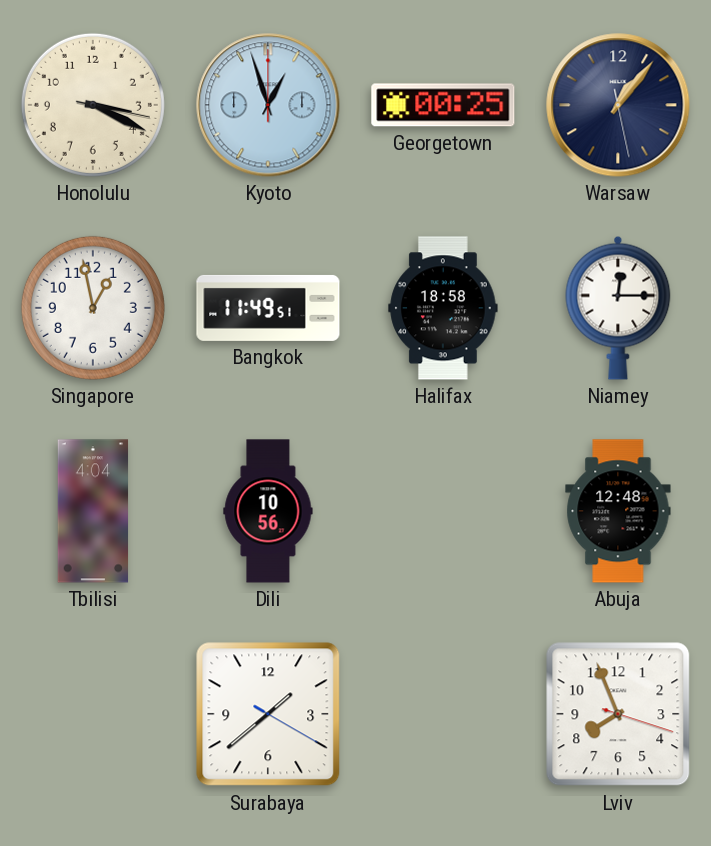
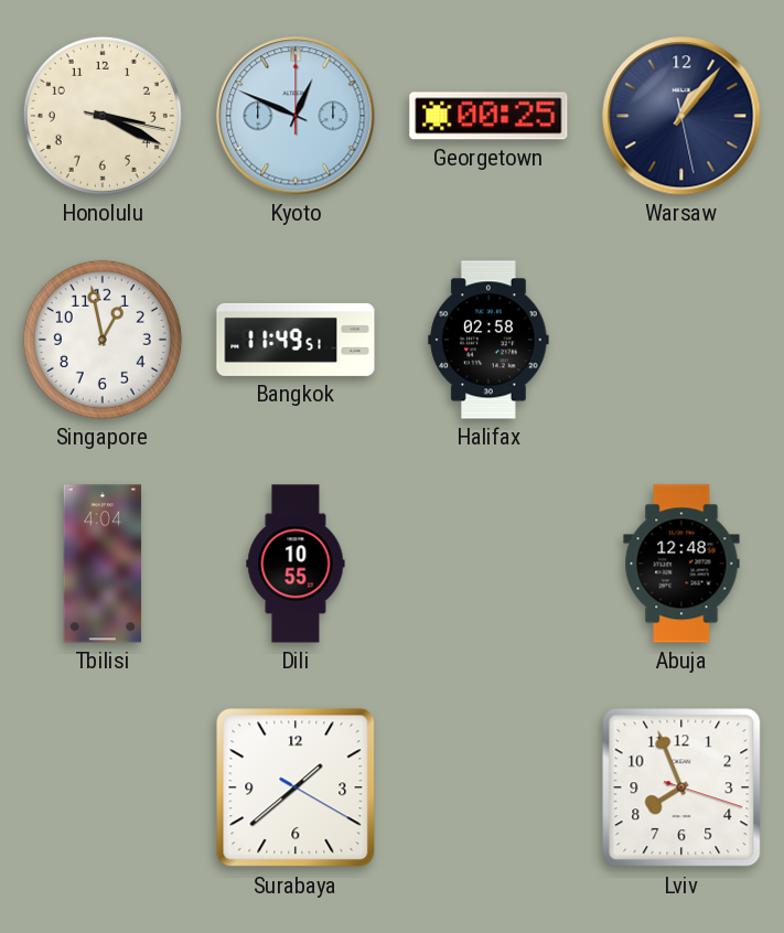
Kyoto: 12:57 -> 12:49
Halifax: 18:58 -> 02:58
Niamey: 12:15 -> none
Dili: 10:56 -> 10:55
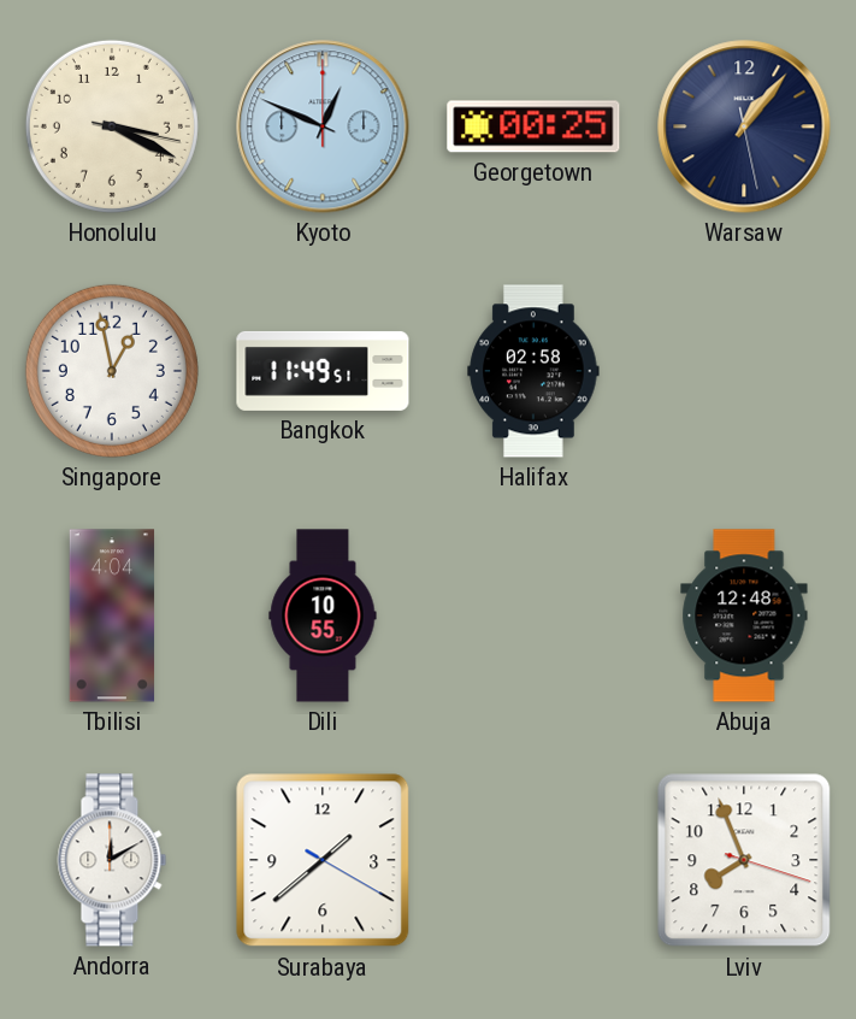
Andorra: none -> 12:10
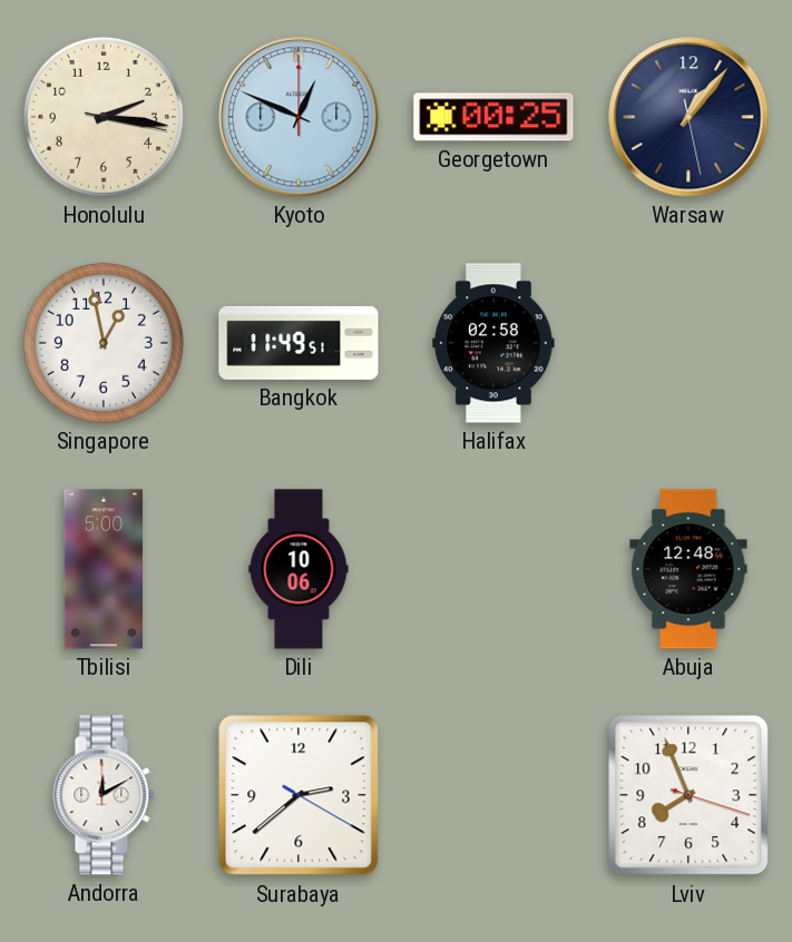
Honolulu: 3:19 -> 2:16
Tbilisi: 4:04 -> 5:00
Dili: 10:55 -> 10:06
Surabaya: 1:38 -> 2:38
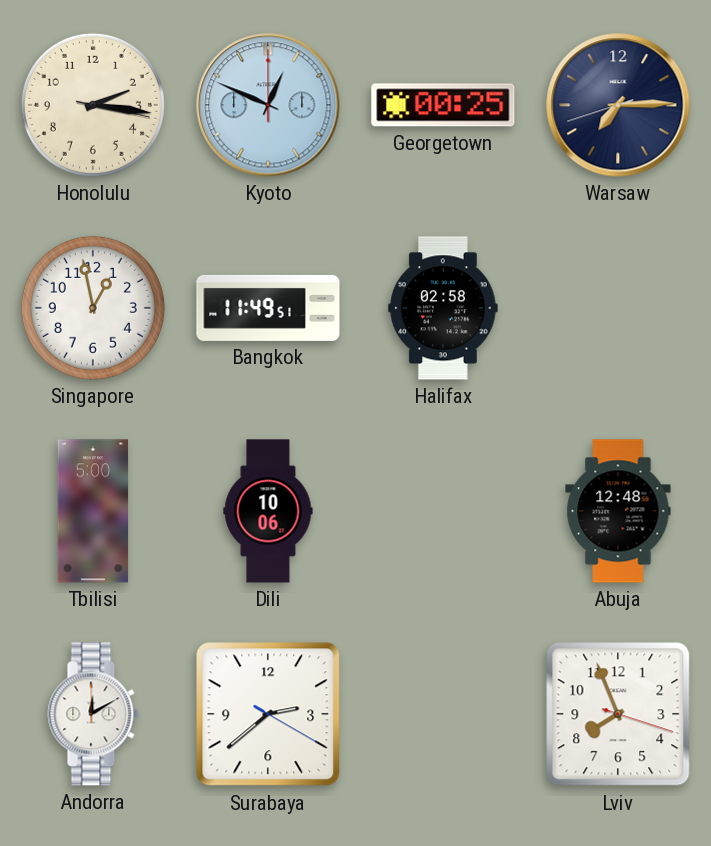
Warsaw: 1:06 -> 7:14
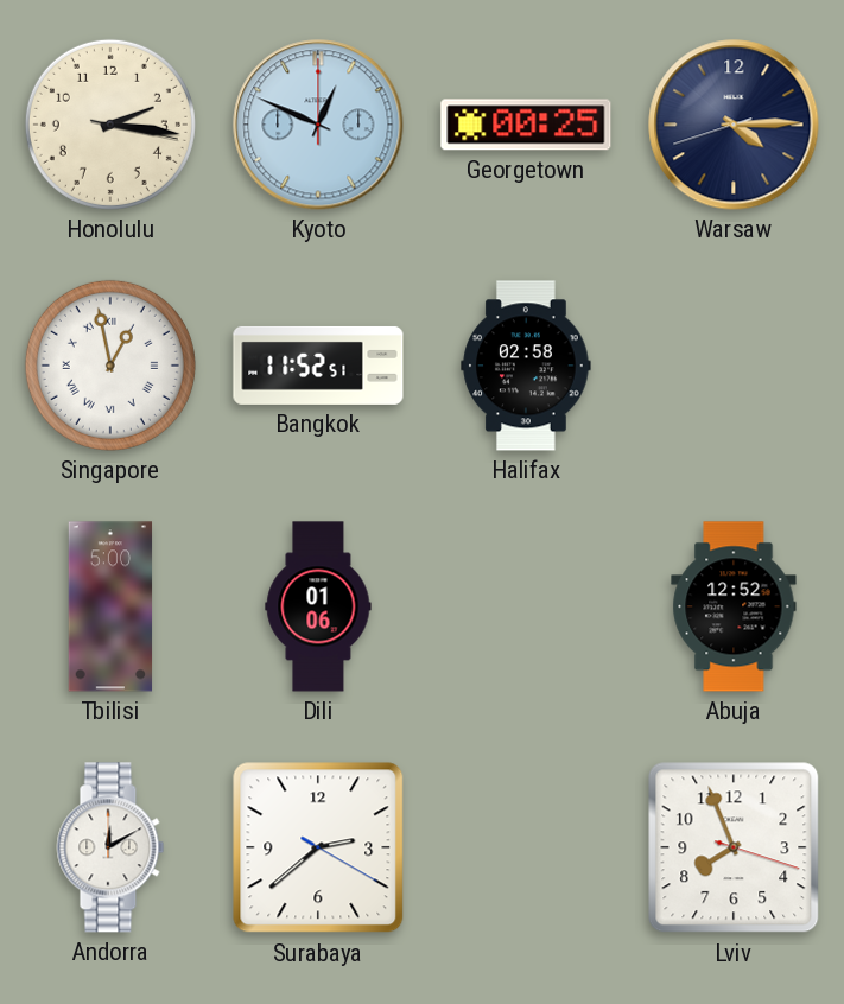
Warsaw: 7:14 -> 4:14
Singapore numerals: Arabic -> Roman
Bangkok: 11:49 -> 11:52
Dili: 10:06 -> 01:06
Abuja: 12:48 -> 12:52
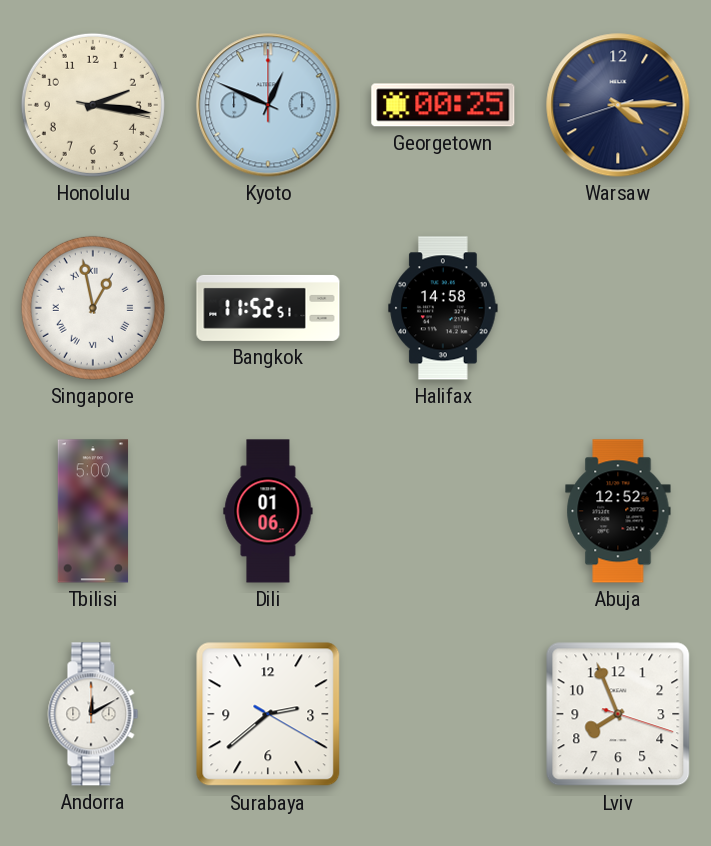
Halifax: 02:58 -> 14:58
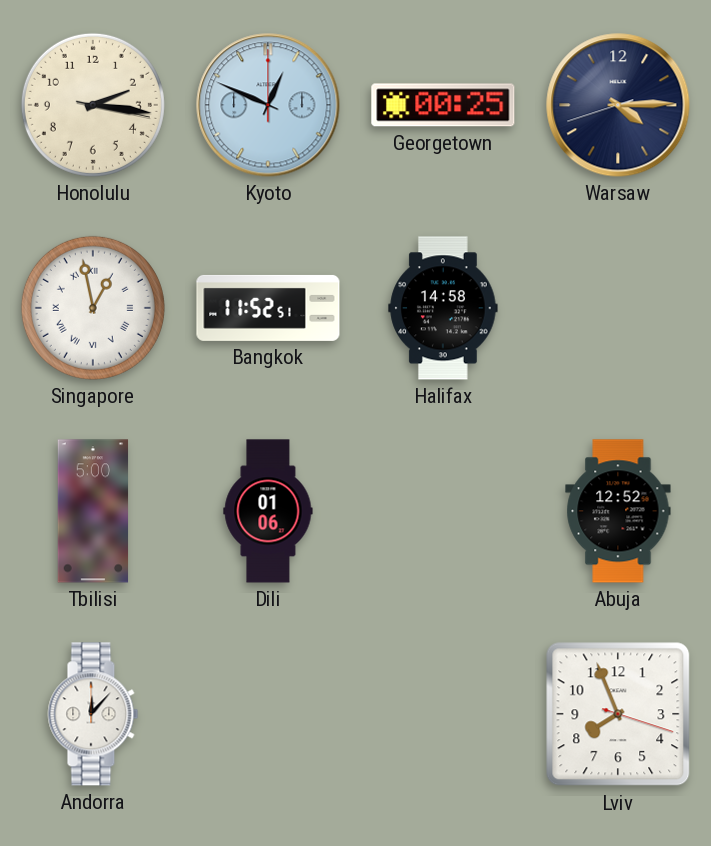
Andorra: 12:10 -> 12:07
Surabaya: 2:38 -> none
